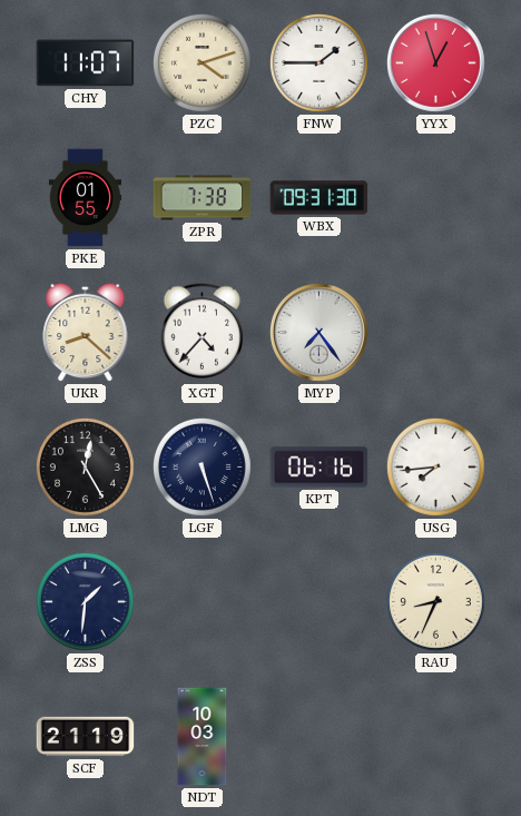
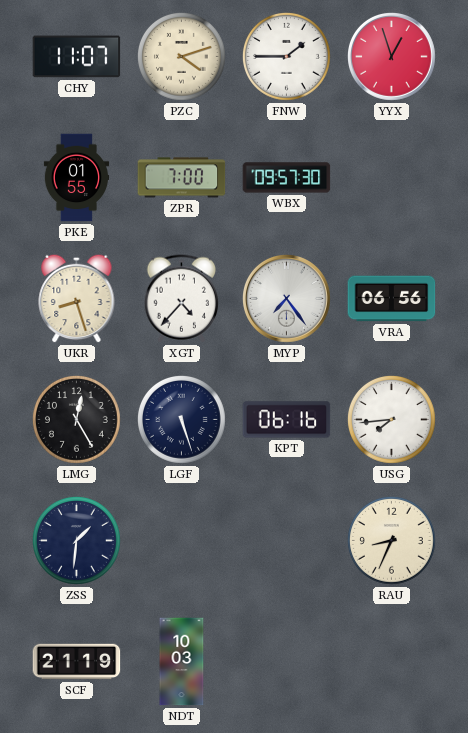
ZPR: 7:38 -> 7:00
WBX: 09:31 -> 09:57
UKR: 8:22 -> 8:27
VRA: none -> 06:56
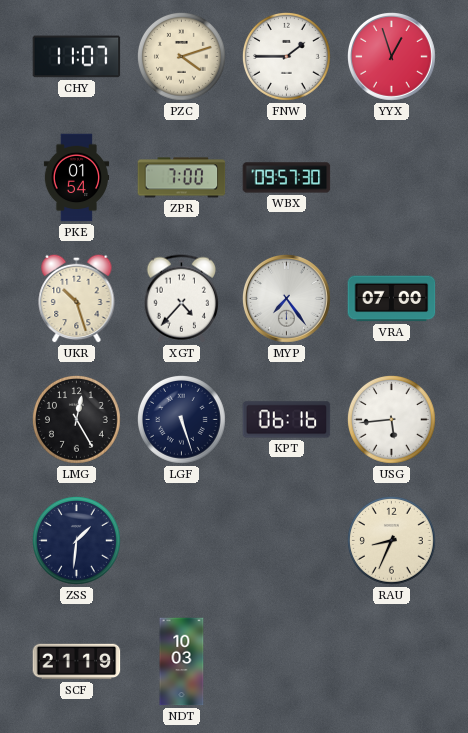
PKE: 01:55 -> 01:54
UKR: 8:27 -> 10:27
VRA: 06:56 -> 07:00
USG: 7:44 -> 5:44
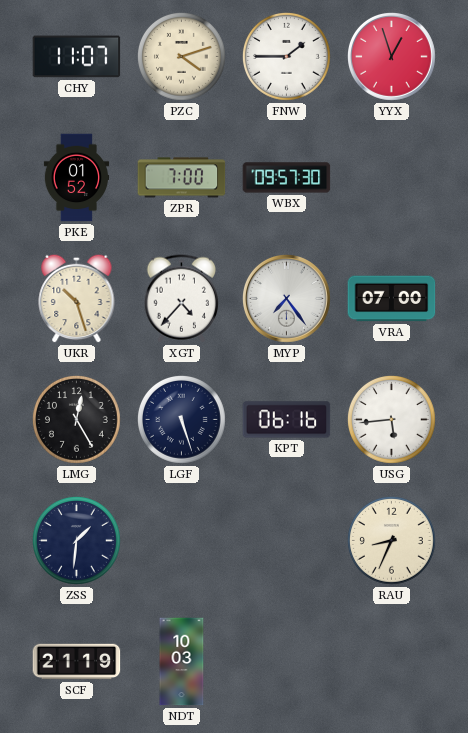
PKE: 01:54 -> 01:52
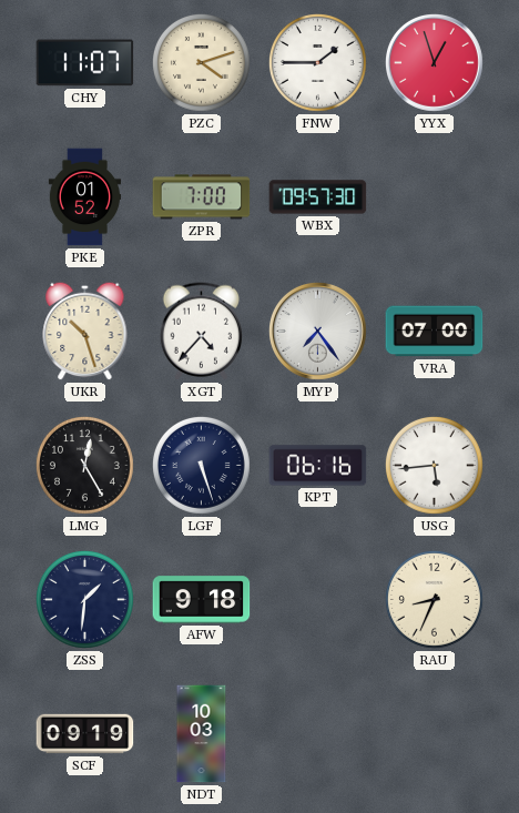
AFW: none -> 9:18
SCF: 21:19 -> 09:19
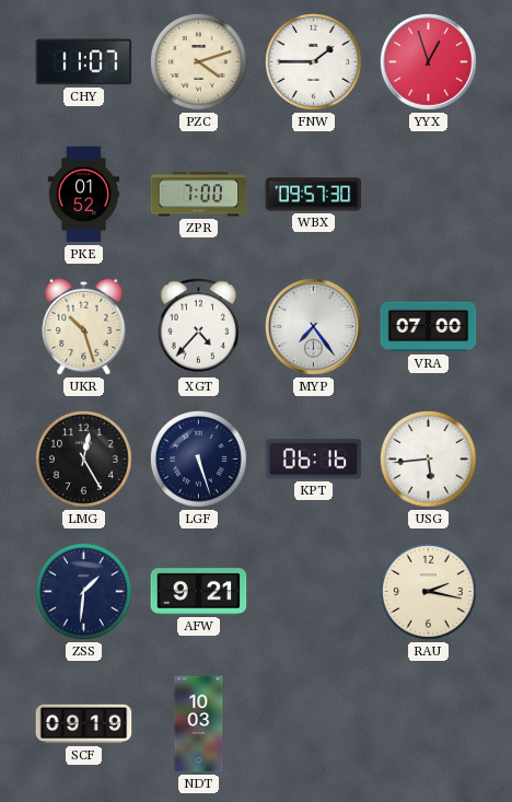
AFW: 9:18 -> 9:21
RAU: 8:34 -> 2:17
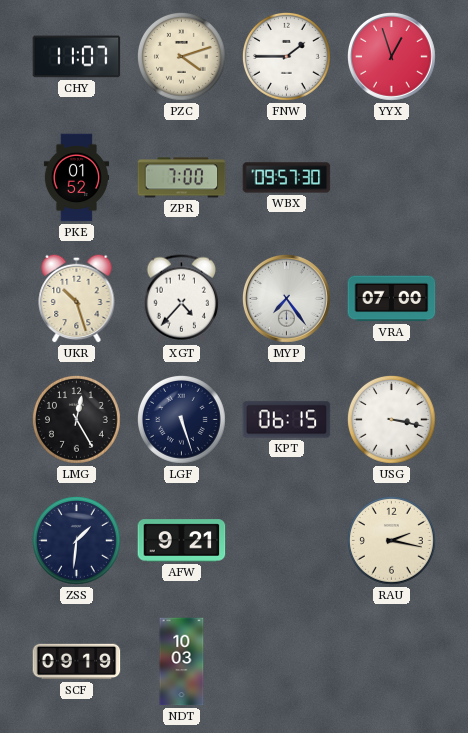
KPT: 06:16 -> 06:15
USG: 5:44 -> 3:17
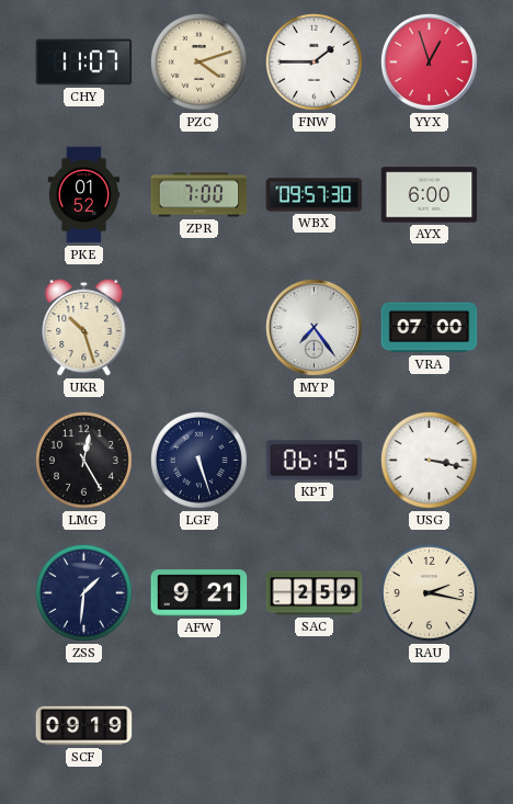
AYX: none -> 6:00
XGT: 4:37 -> none
SAC: none -> 2:59
NDT: 10:03 -> none
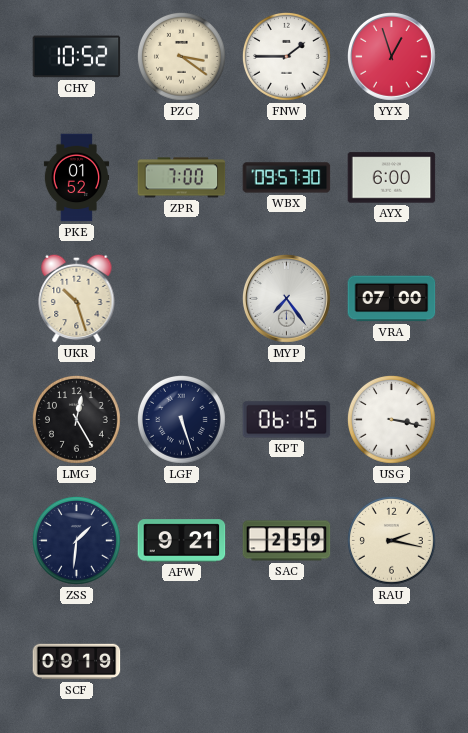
CHY: 11:07 -> 10:52
PZC: 4:12 -> 3:21
